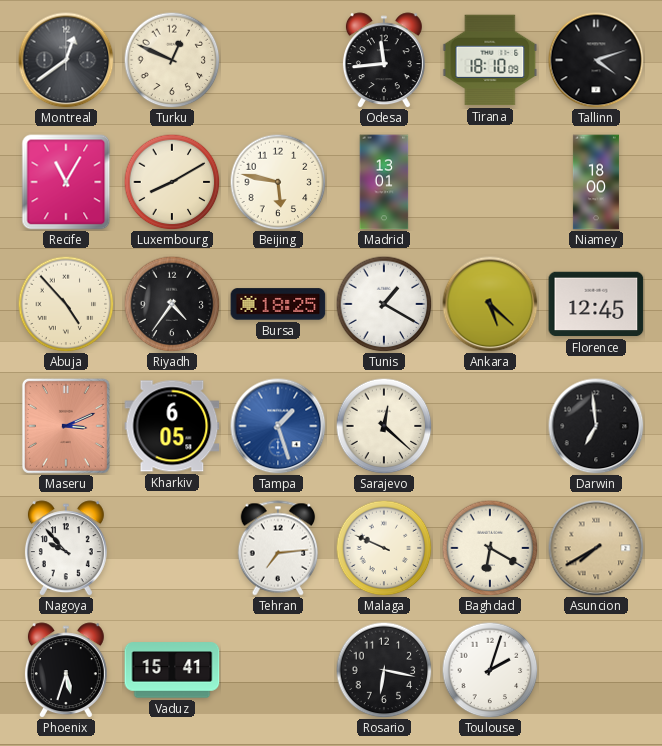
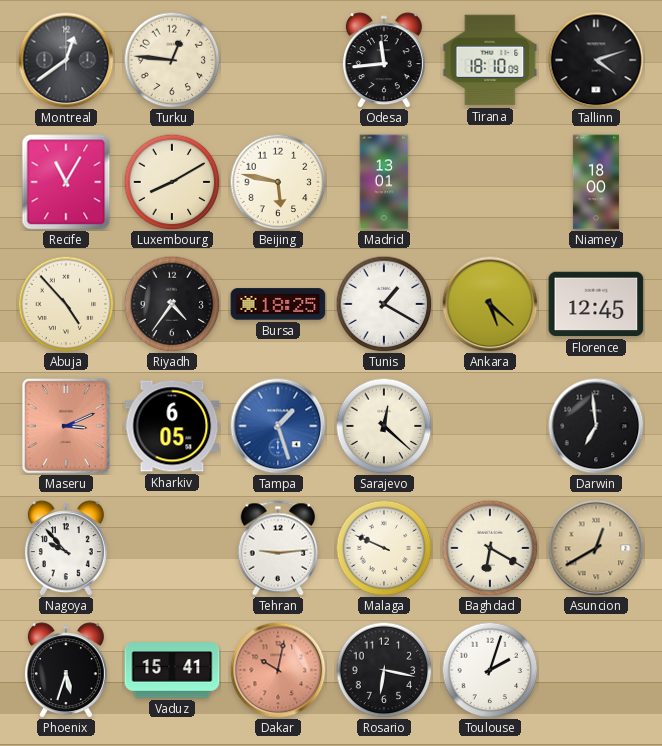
Turku: 12:49 -> 12:46
Tehran: 7:14 -> 9:14
Asuncion: 7:40 -> 12:40
Dakar: none -> 10:02
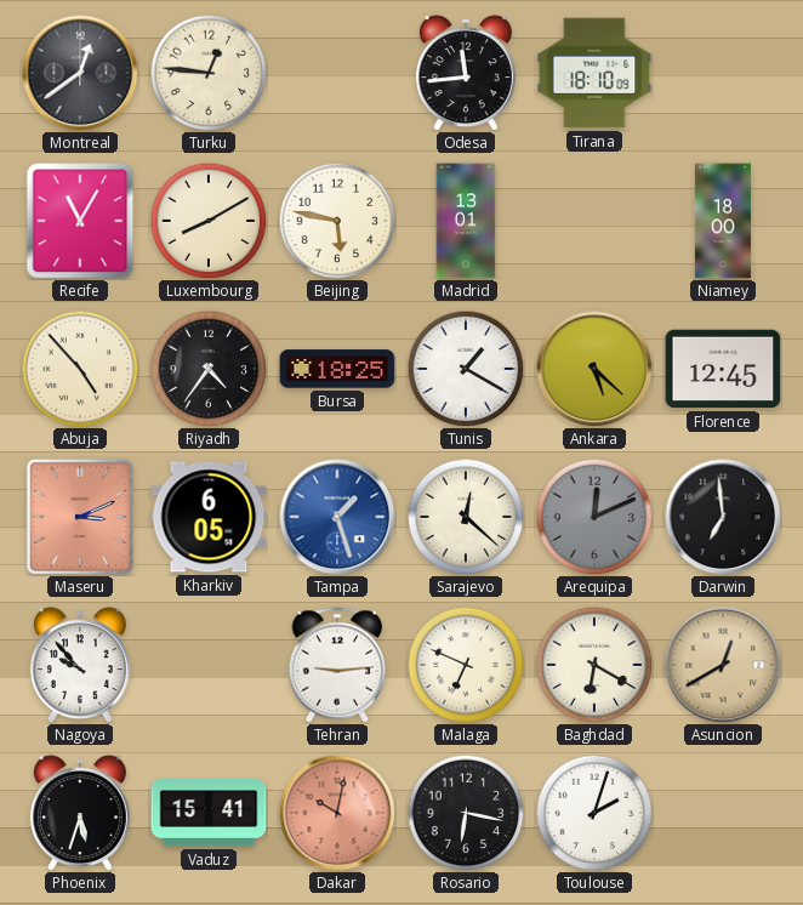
Tallinn: 4:12 -> none
Arequipa: none -> 12:11
Malaga: 9:49 -> 6:49
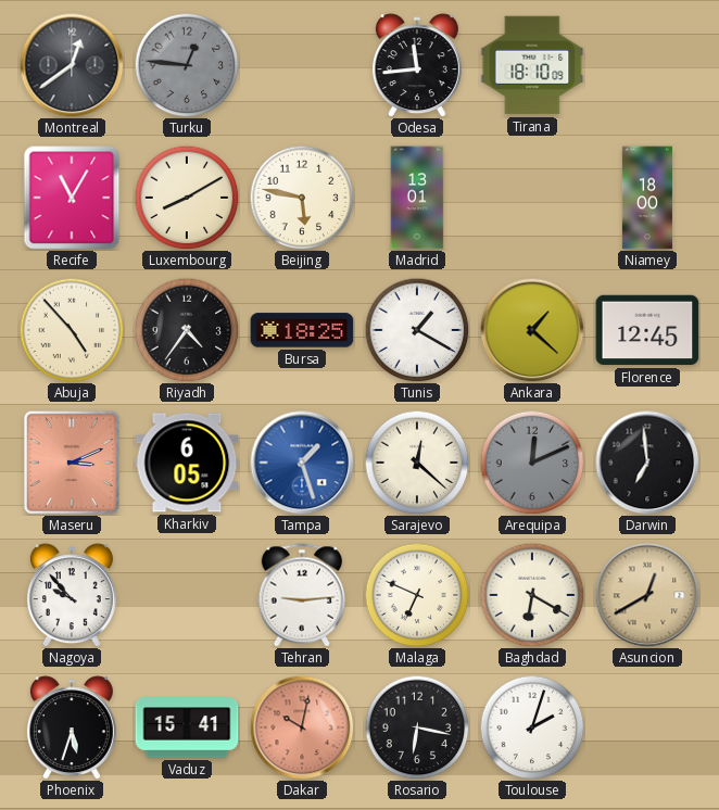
Turku dial: cream -> grey
Ankara: 5:22 -> 1:22
